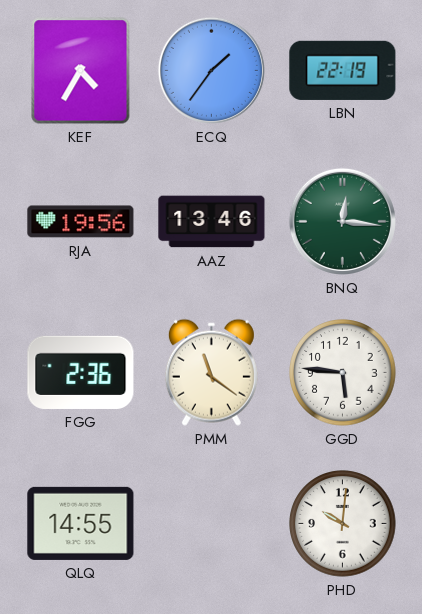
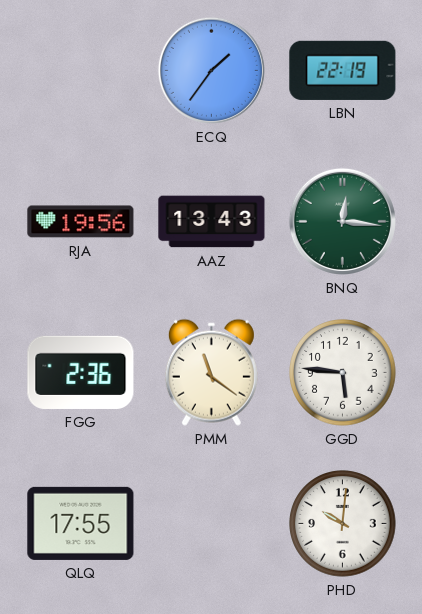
KEF: 4:35 -> none
AAZ: 13:46 -> 13:43
QLQ: 14:55 -> 17:55
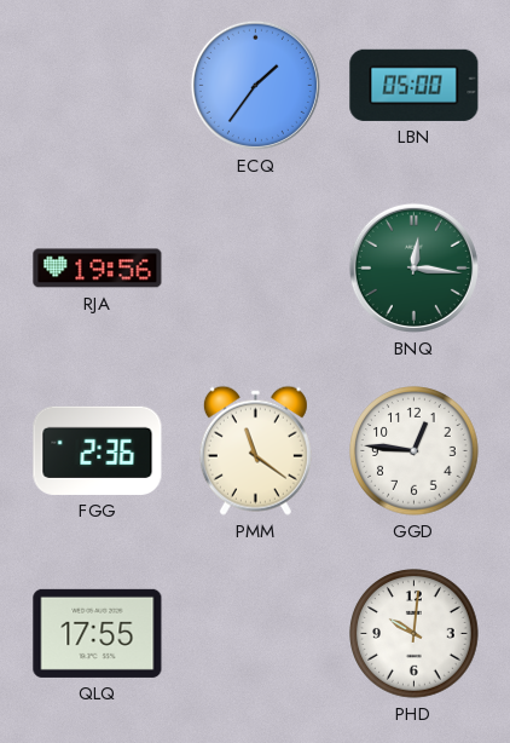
LBN: 22:19 -> 05:00
AAZ: 13:43 -> none
GGD: 5:46 -> 12:46
